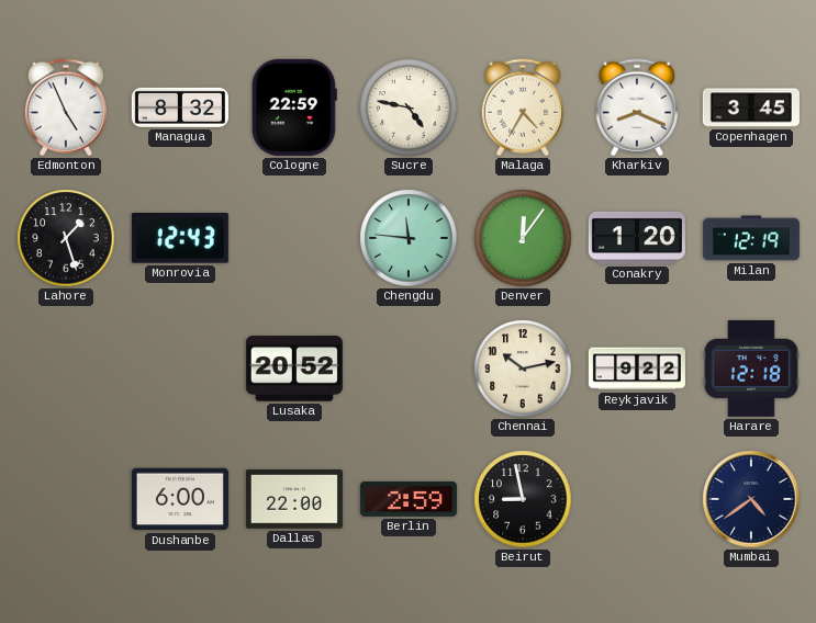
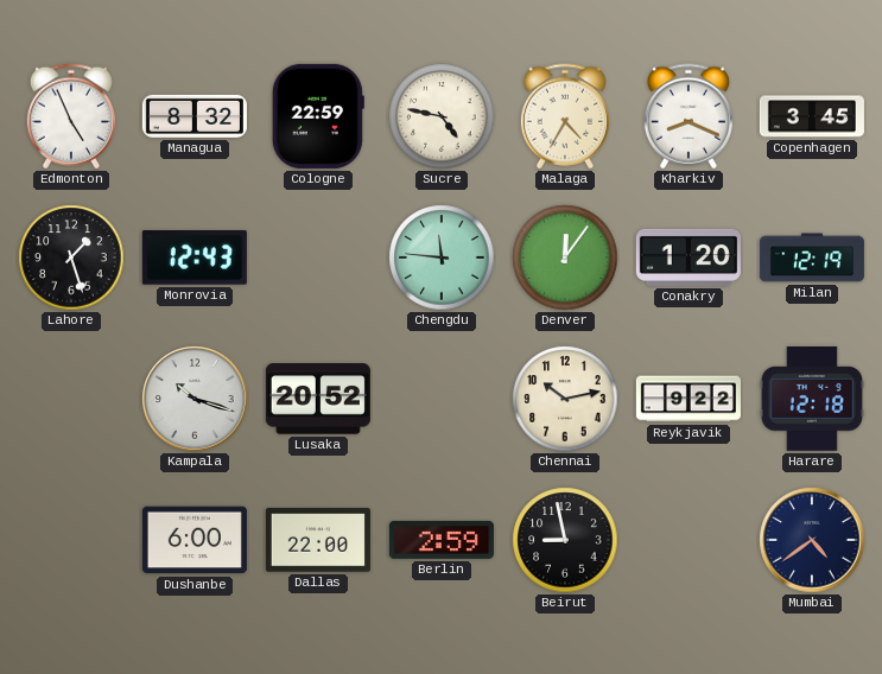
Kampala: none -> 10:18
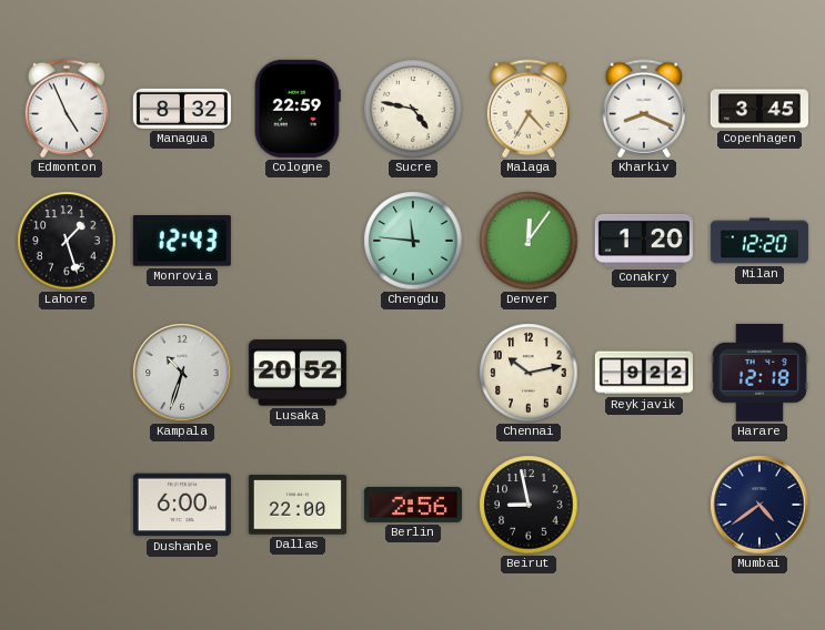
Milan: 12:19 -> 12:20
Kampala: 10:18 -> 10:33
Berlin: 2:59 -> 2:56
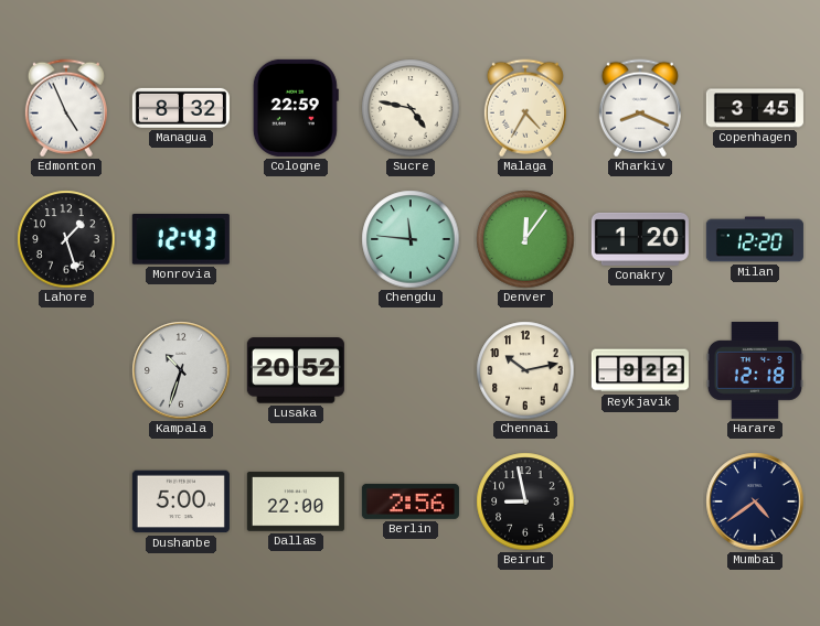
Dushanbe: 6:00 -> 5:00
